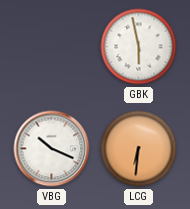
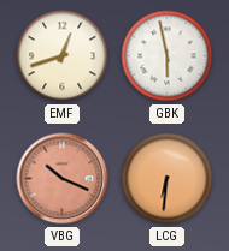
EMF: none -> 12:42
VBG dial: white -> salmon
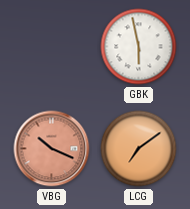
EMF: 12:42 -> none
LCG: 6:31 -> 7:09
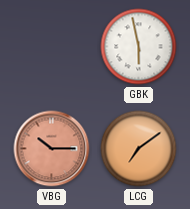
VBG: 10:19 -> 10:15
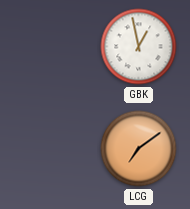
GBK: 5:58 -> 12:58
VBG: 10:15 -> none
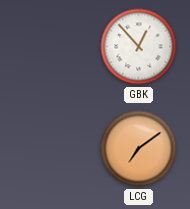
GBK: 12:58 -> 12:53
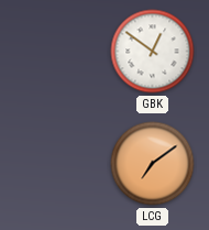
GBK: 12:53 -> 12:51
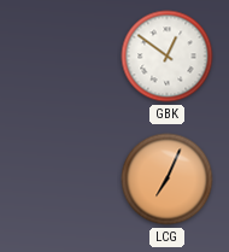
LCG: 7:09 -> 7:04
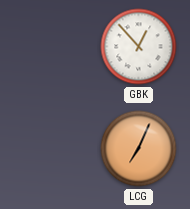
GBK: 12:51 -> 12:53
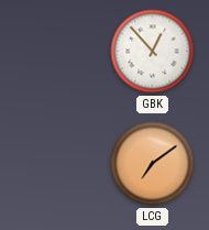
LCG: 7:04 -> 7:09
